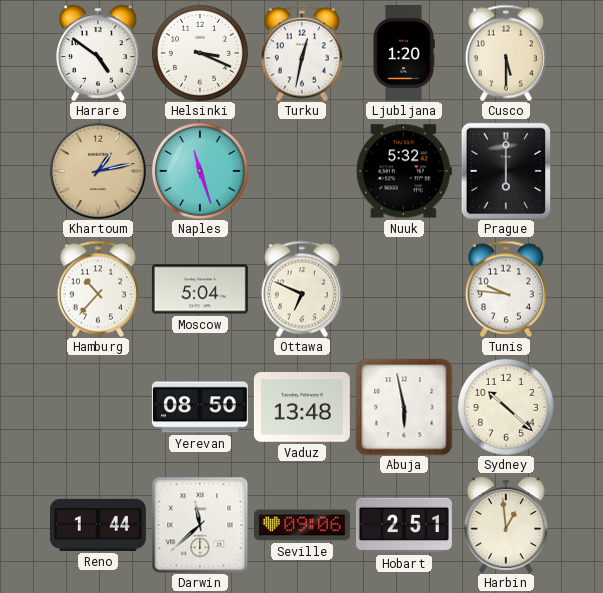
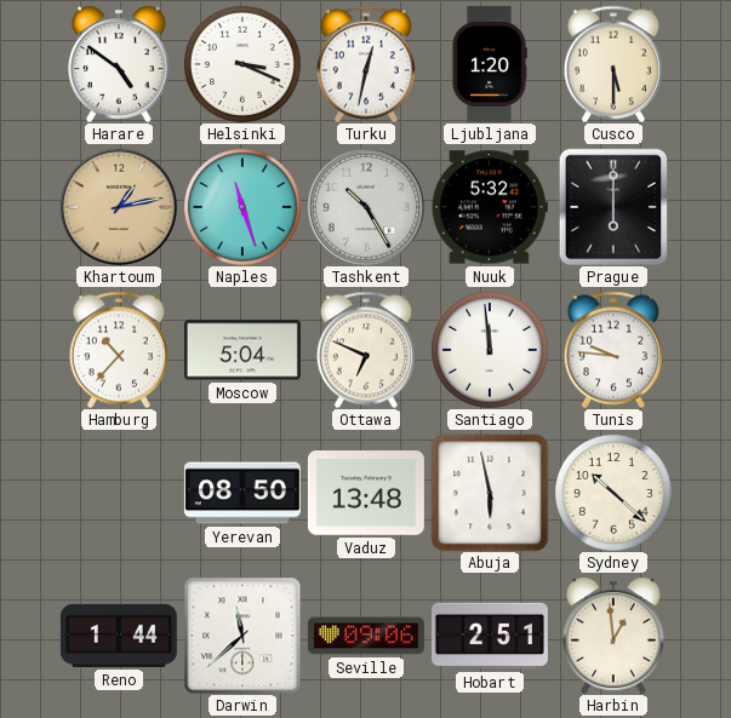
Tashkent: none -> 10:25
Santiago: none -> 11:59
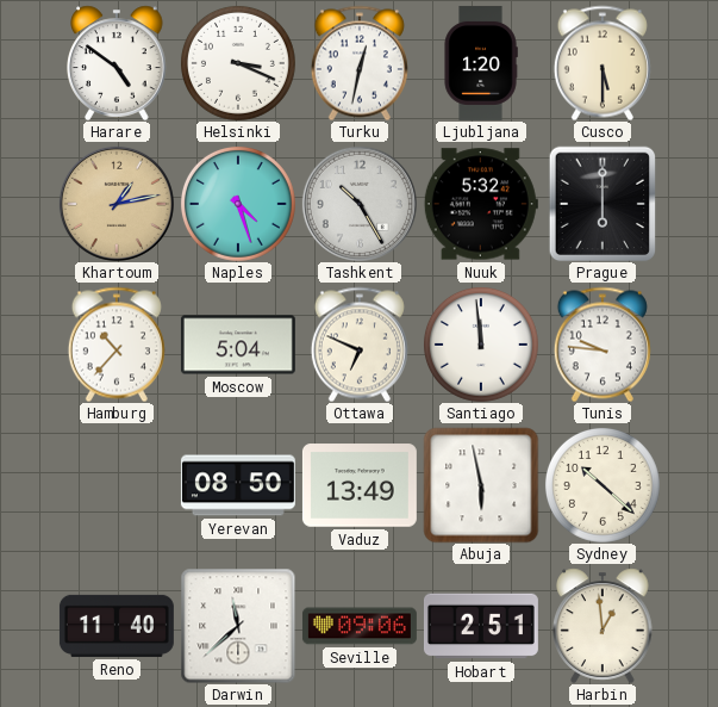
Naples: 11:27 -> 4:27
Vaduz: 13:48 -> 13:49
Reno: 1:44 -> 11:40
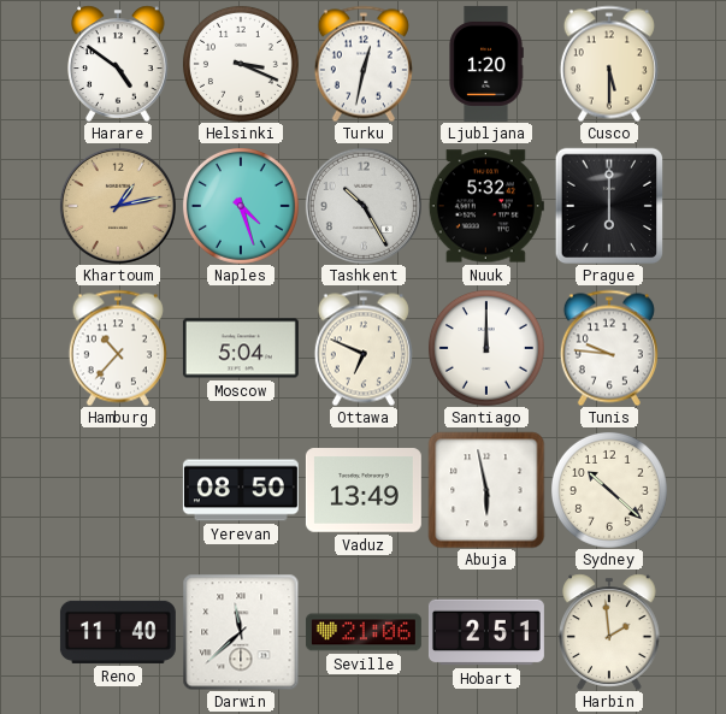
Santiago: 11:59 -> 12:00
Seville: 09:06 -> 21:06
Harbin: 12:59 -> 1:59
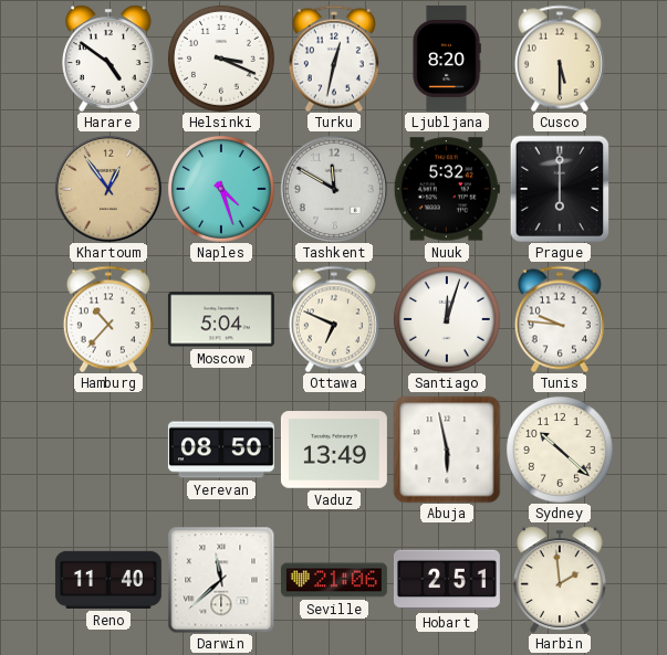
Ljubljana: 1:20 -> 8:20
Khartoum: 1:13 -> 12:54
Tashkent: 10:25 -> 11:50
Santiago: 12:00 -> 12:03
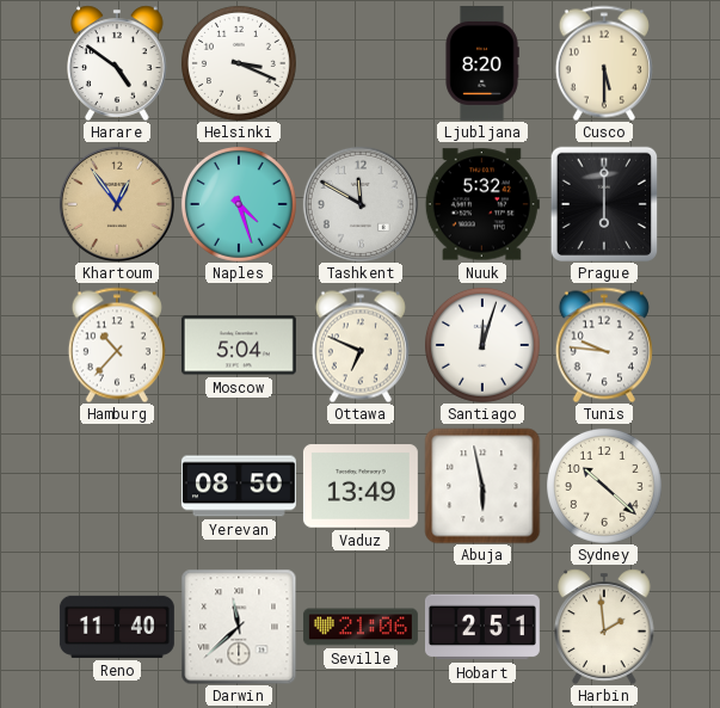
Turku: 12:32 -> none
